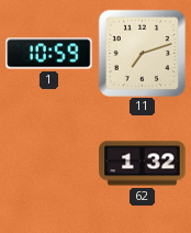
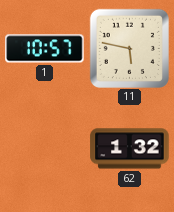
1: 10:59 -> 10:57
11: 7:12 -> 5:47
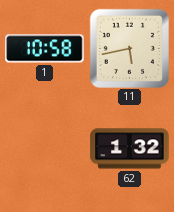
1: 10:57 -> 10:58
11: 5:47 -> 5:43
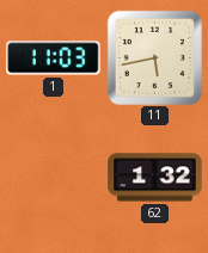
1: 10:58 -> 11:03
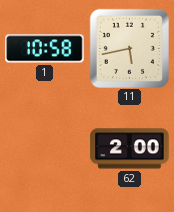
1: 11:03 -> 10:58
62: 1:32 -> 2:00
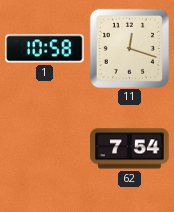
11: 5:43 -> 12:18
62: 2:00 -> 7:54
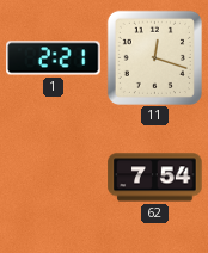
1: 10:58 -> 2:21
